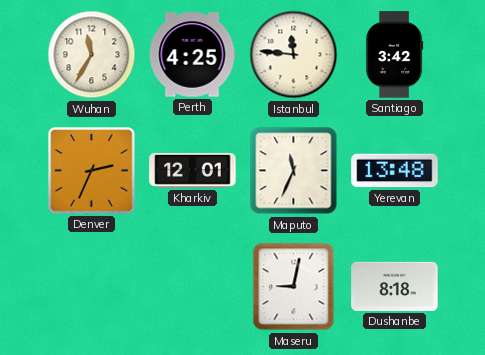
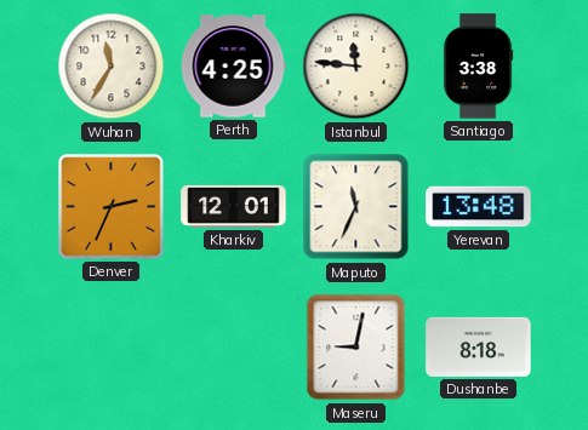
Santiago: 3:42 -> 3:38
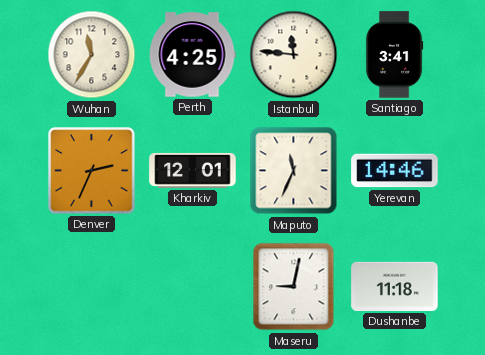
Santiago: 3:38 -> 3:41
Yerevan: 13:48 -> 14:46
Dushanbe: 8:18 -> 11:18
